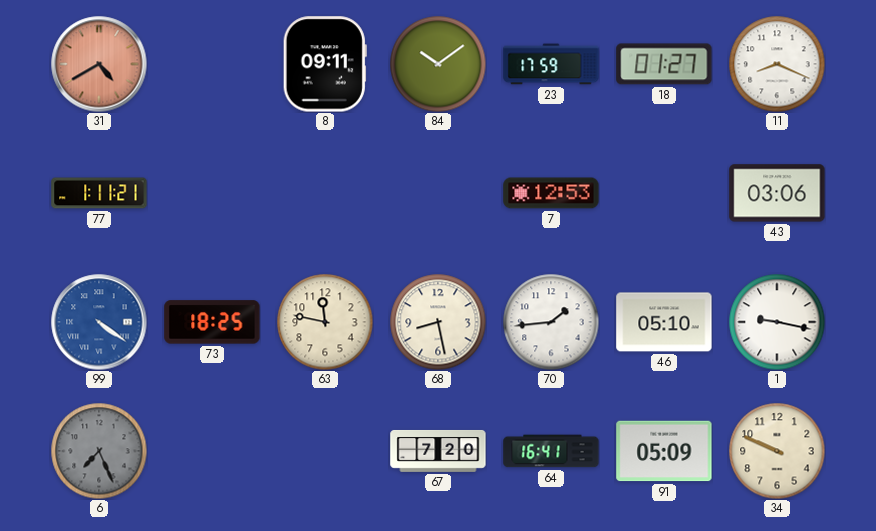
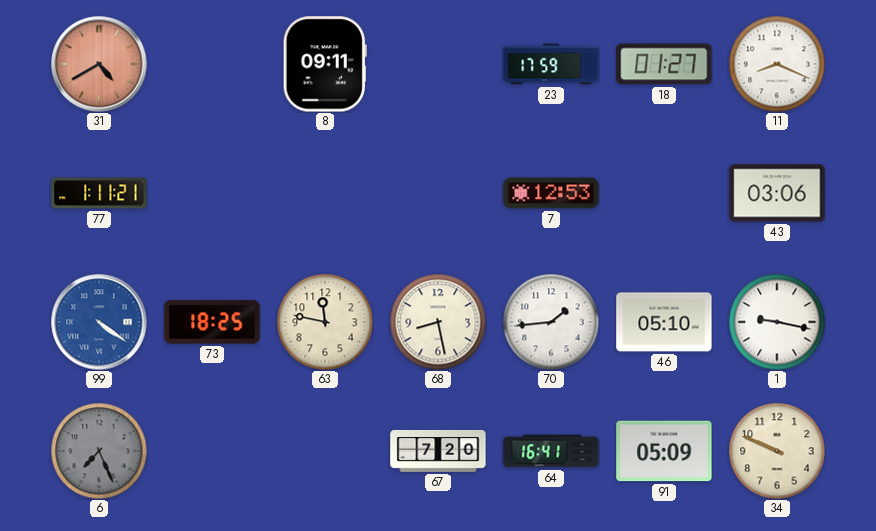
84: 10:09 -> none
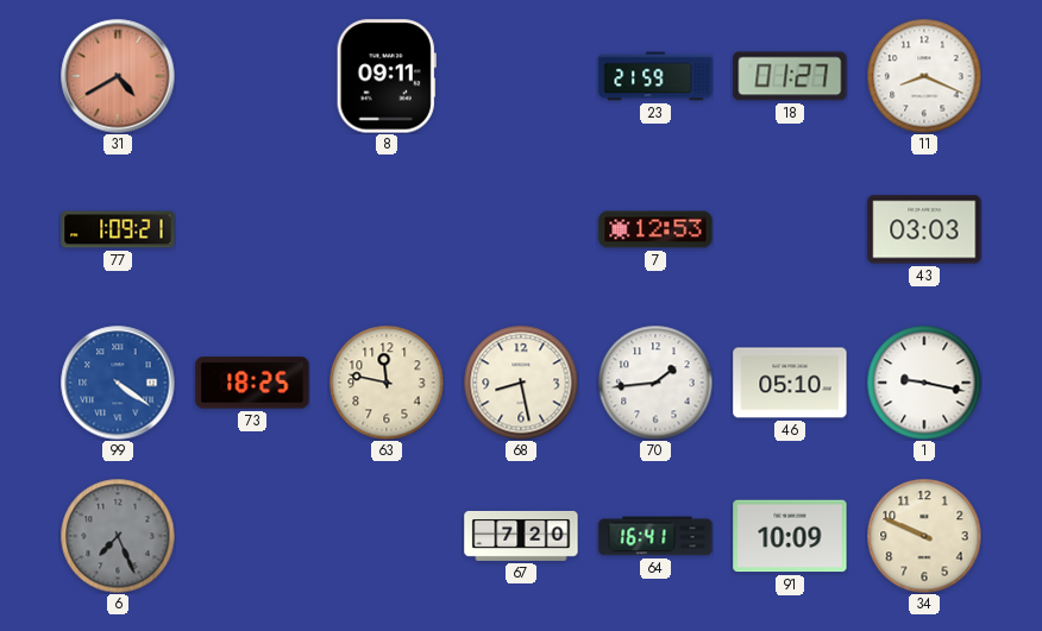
23: 17:59 -> 21:59
77: 1:11 -> 1:09
43: 03:06 -> 03:03
91: 05:09 -> 10:09
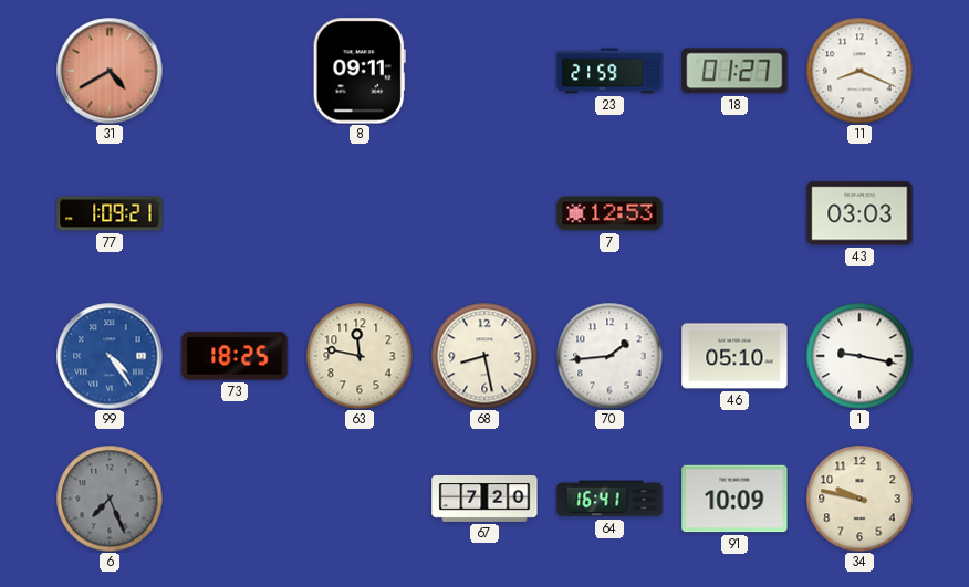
99: 4:21 -> 4:24
34: 9:49 -> 9:47
